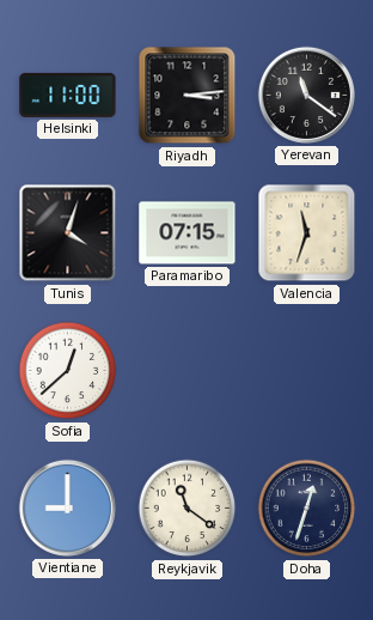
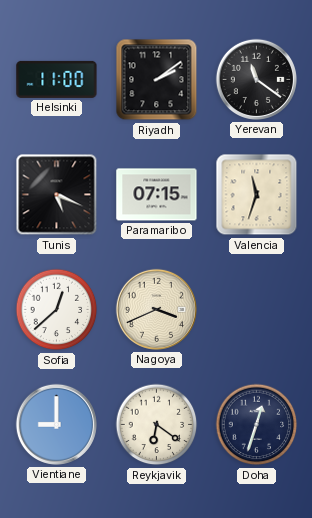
Riyadh: 3:14 -> 2:09
Tunis: 4:03 -> 5:19
Nagoya: none -> 3:41
Reykjavik: 11:21 -> 6:21
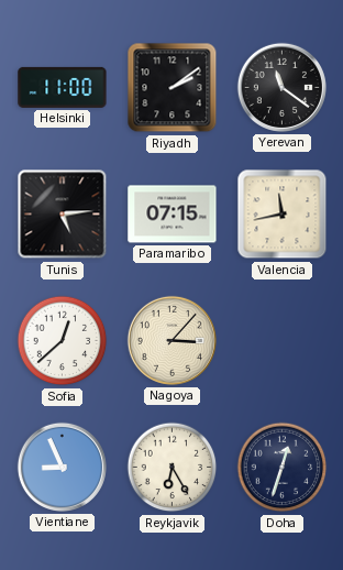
Tunis: 5:19 -> 5:14
Valencia: 11:33 -> 11:43
Nagoya: 3:41 -> 3:07
Vientiane: 9:00 -> 8:56
Reykjavik: 6:21 -> 6:25
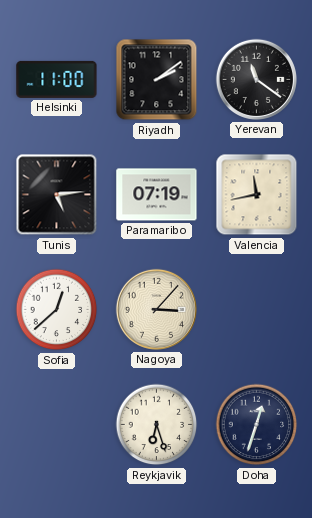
Paramaribo: 07:15 -> 07:19
Vientiane: 8:56 -> none
Reykjavik: 6:25 -> 6:27
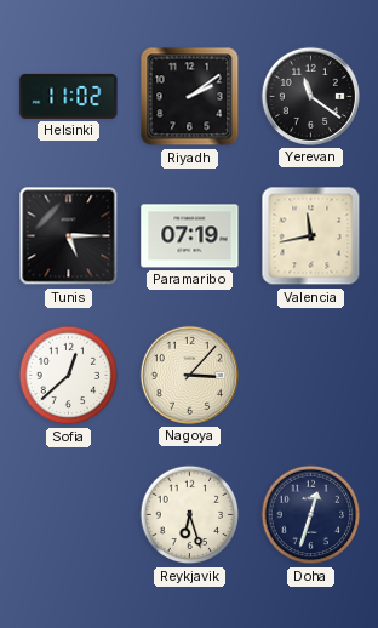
Helsinki: 11:00 -> 11:02
Tunis: 5:14 -> 5:15
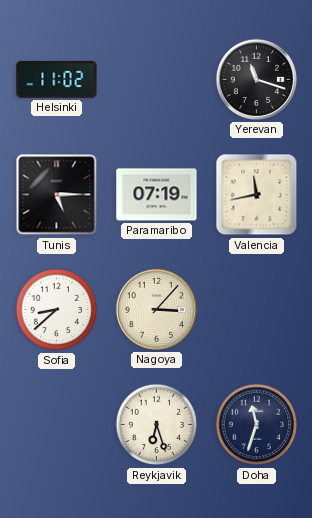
Riyadh: 2:09 -> none
Yerevan: 11:21 -> 11:18
Sofia: 12:38 -> 8:38
Doha: 12:33 -> 11:33
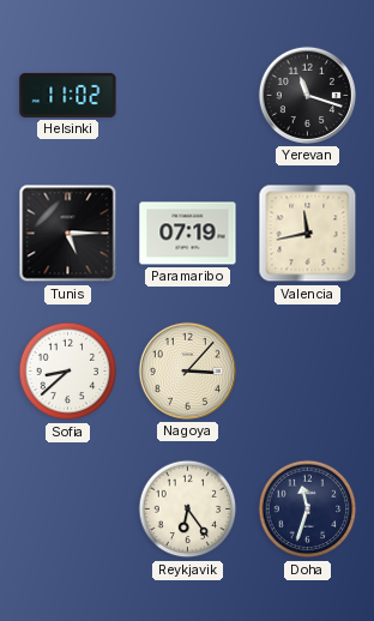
Reykjavik: 6:27 -> 6:24
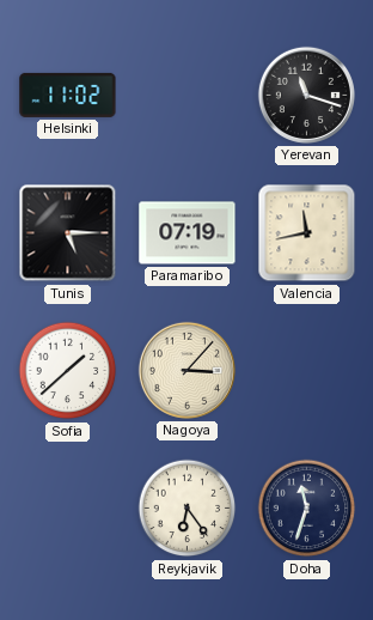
Sofia: 8:38 -> 1:38
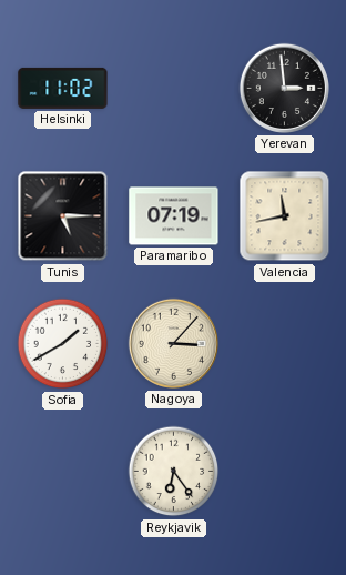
Yerevan: 11:18 -> 2:59
Sofia: 1:38 -> 1:40
Doha: 11:33 -> none
